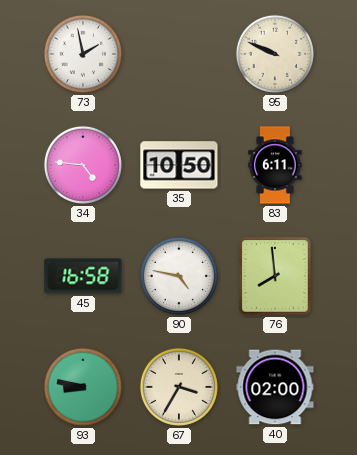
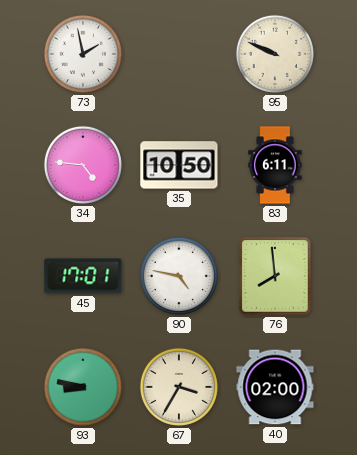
45: 16:58 -> 17:01
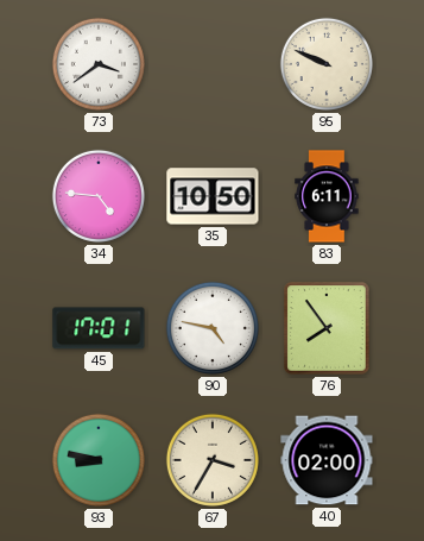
73: 1:58 -> 3:39
76: 7:59 -> 7:54
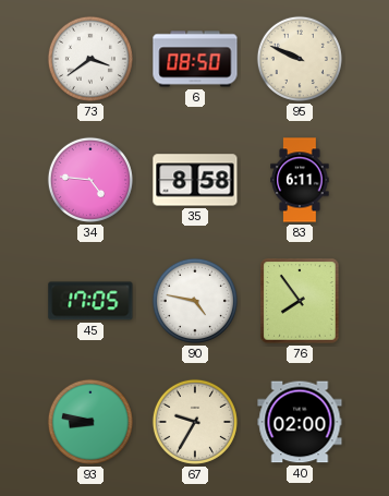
6: none -> 08:50
35: 10:50 -> 8:58
45: 17:01 -> 17:05
67: 3:35 -> 9:35
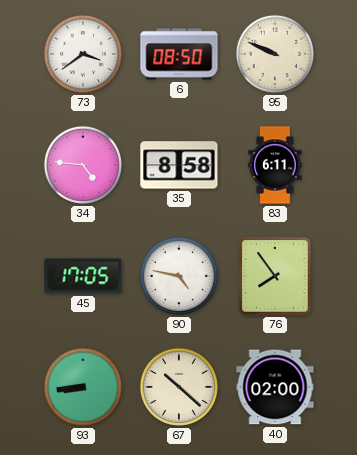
93: 8:47 -> 8:44
67: 9:35 -> 10:22
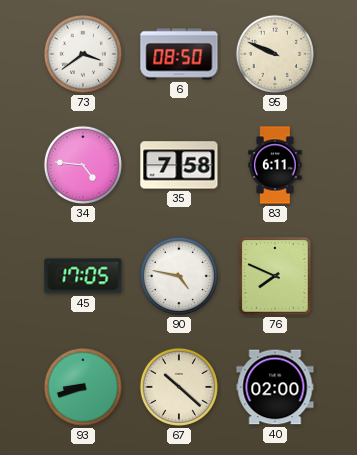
35: 8:58 -> 7:58
76: 7:54 -> 7:49
93: 8:44 -> 8:42
